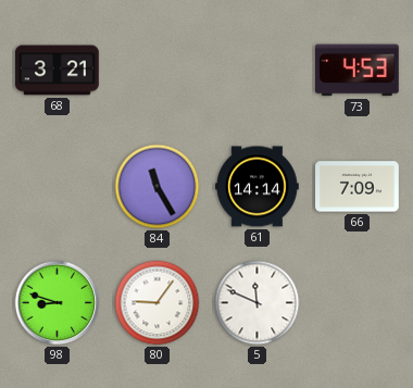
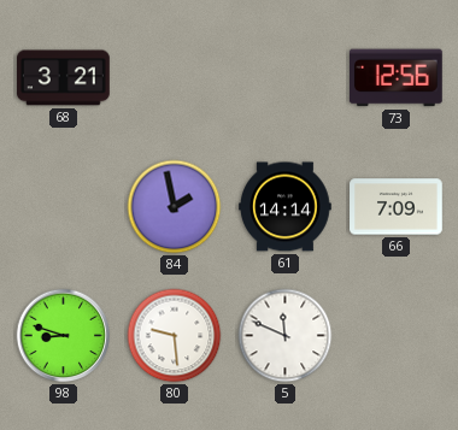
73: 4:53 -> 12:56
84: 11:25 -> 1:58
80: 9:06 -> 9:29
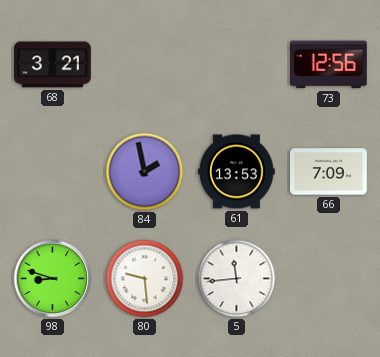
61: 14:14 -> 13:53
5: 11:49 -> 11:44
